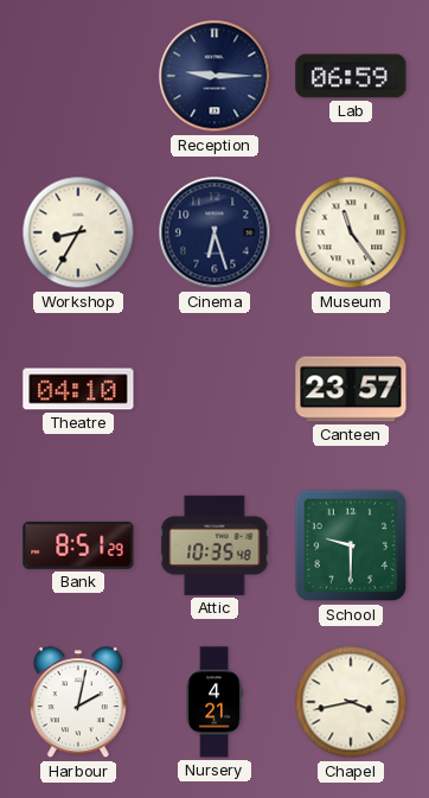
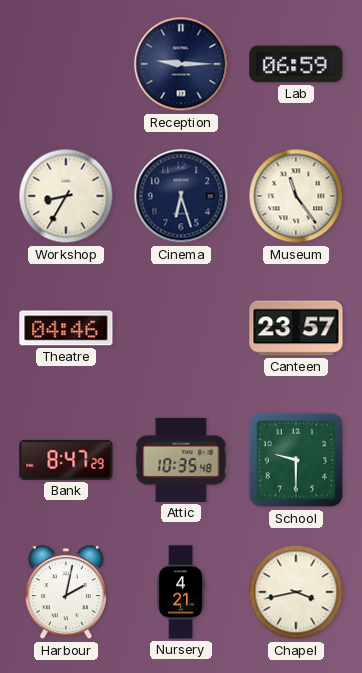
Theatre: 04:10 -> 04:46
Bank: 8:51 -> 8:47
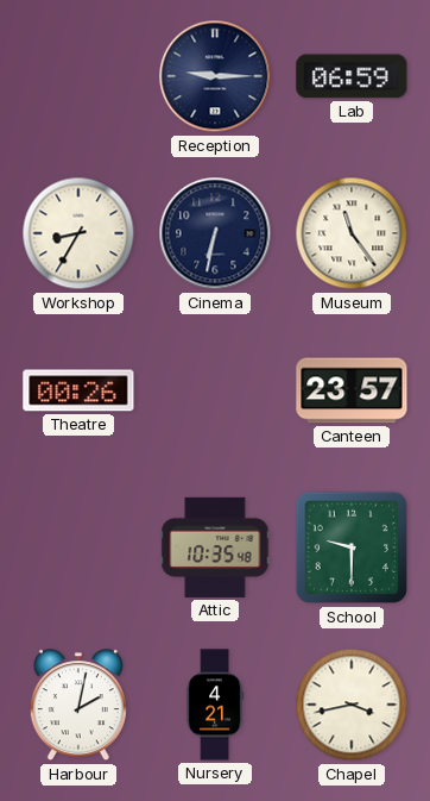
Cinema: 6:27 -> 6:32
Theatre: 04:46 -> 00:26
Bank: 8:47 -> none
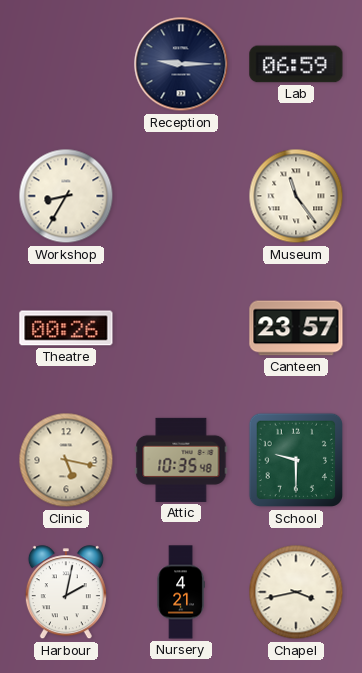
Cinema: 6:32 -> none
Clinic: none -> 5:17
